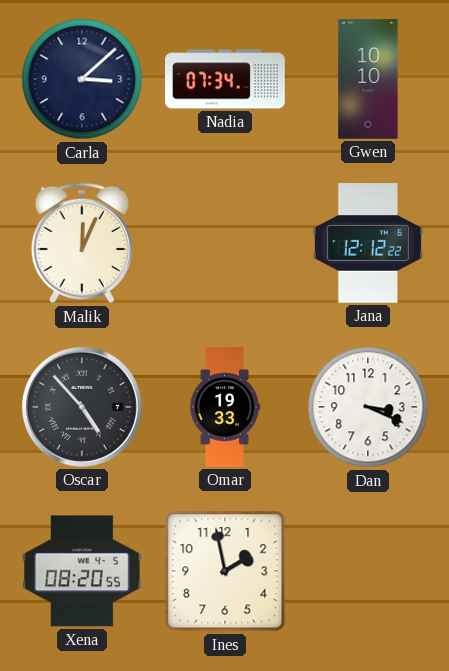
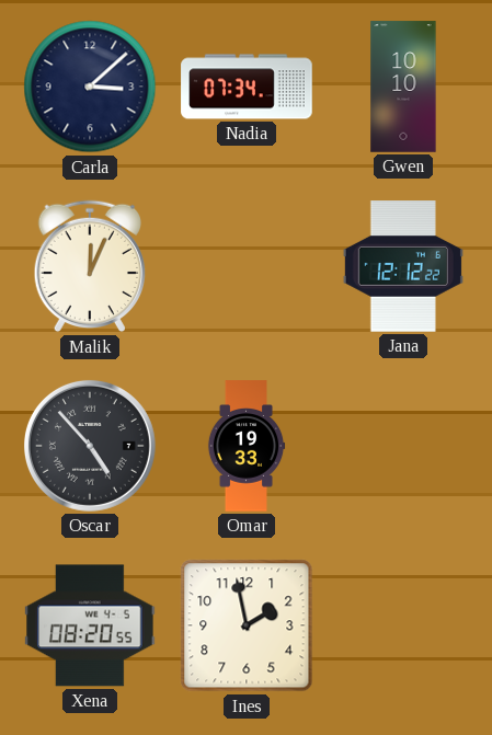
Dan: 3:19 -> none
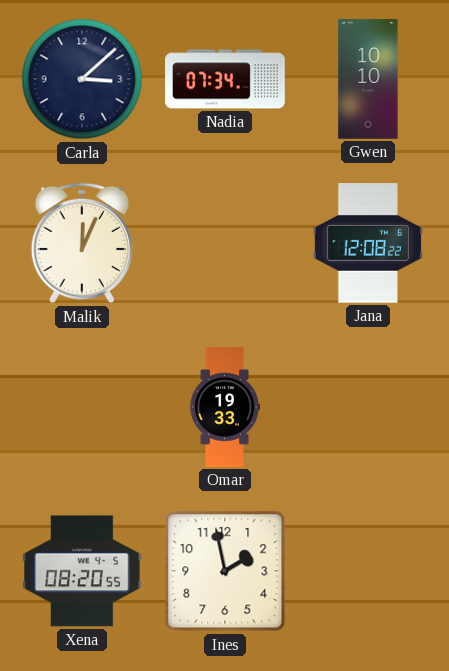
Jana: 12:12 -> 12:08
Oscar: 4:53 -> none
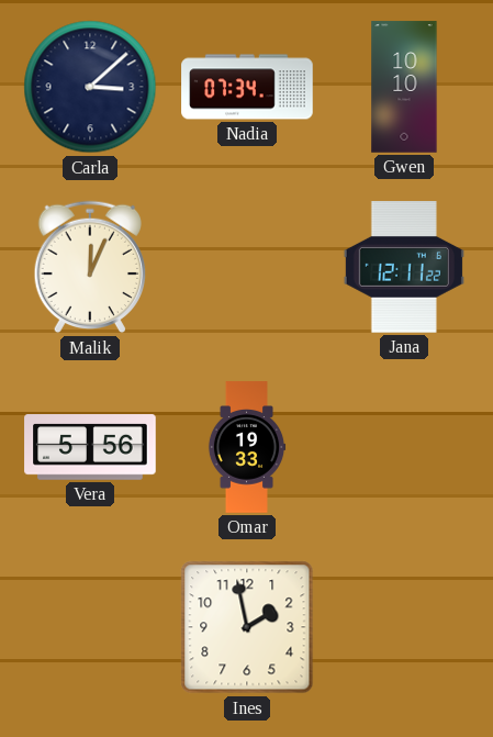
Jana: 12:08 -> 12:11
Vera: none -> 5:56
Xena: 08:20 -> none
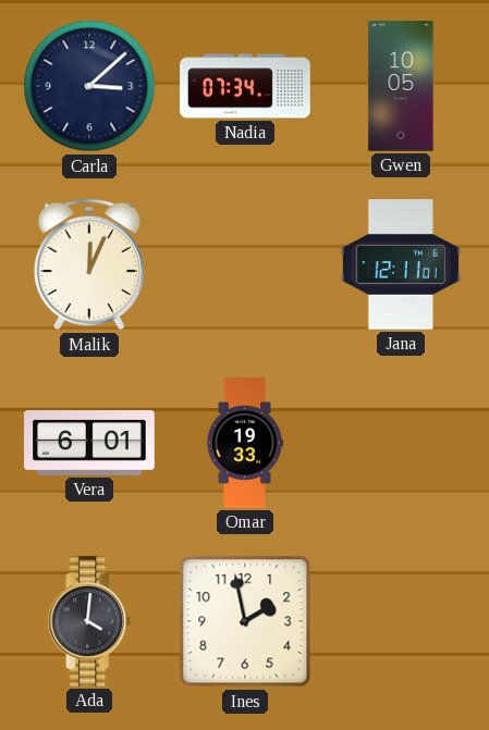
Gwen: 10:10 -> 10:05
Jana: 12:11:22 -> 12:11:01
Vera: 5:56 -> 6:01
Ada: none -> 4:01
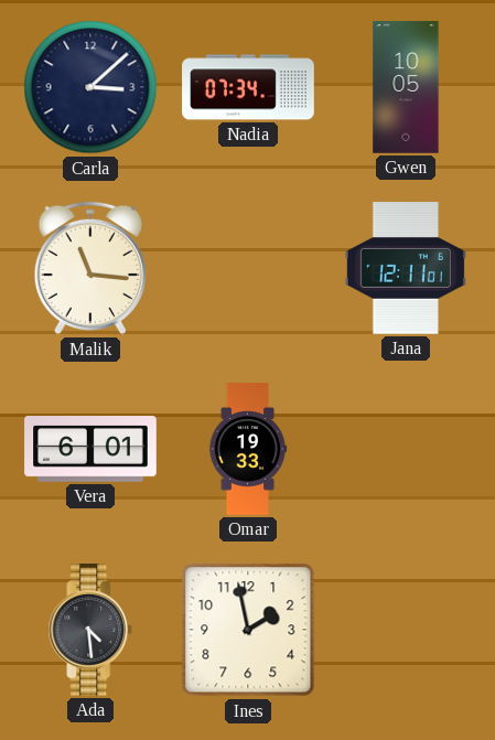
Malik: 12:04 -> 11:16
Ada: 4:01 -> 4:29
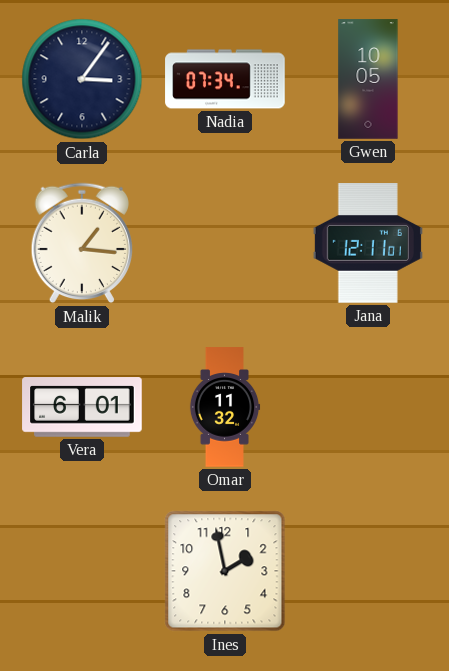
Carla: 3:08 -> 3:06
Malik: 11:16 -> 1:16
Omar: 19:33 -> 11:32
Ada: 4:29 -> none
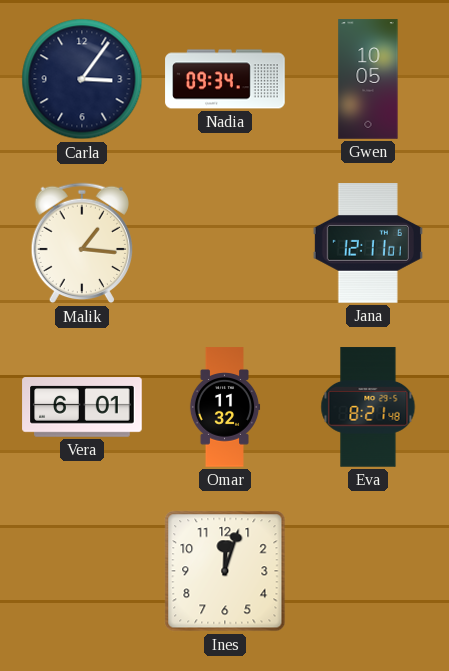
Nadia: 07:34 -> 09:34
Eva: none -> 8:21
Ines: 1:58 -> 12:03
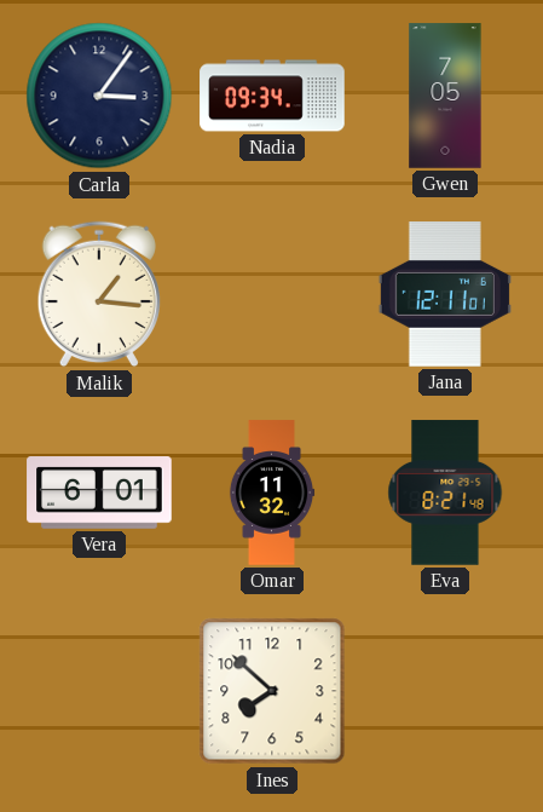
Gwen: 10:05 -> 7:05
Ines: 12:03 -> 7:52
